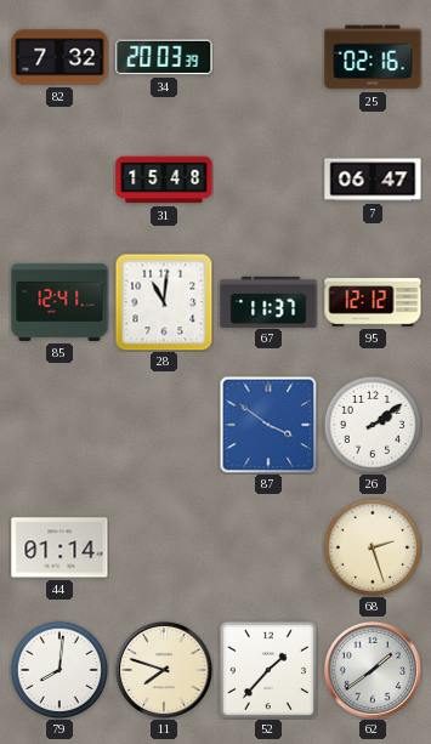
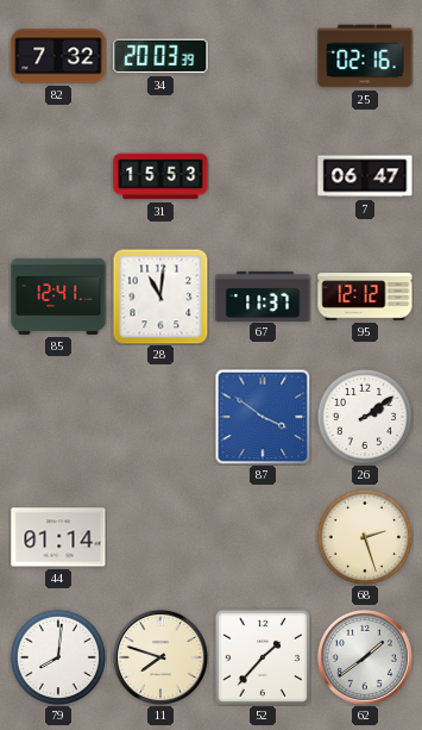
31: 15:48 -> 15:53
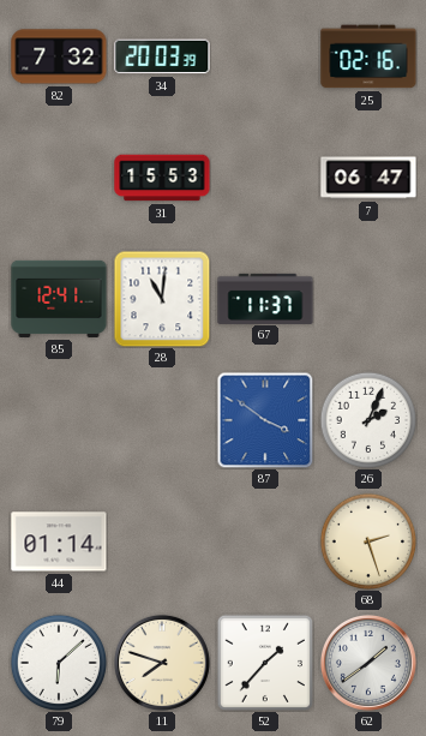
95: 12:12 -> none
26: 2:09 -> 2:04
79: 8:01 -> 6:08
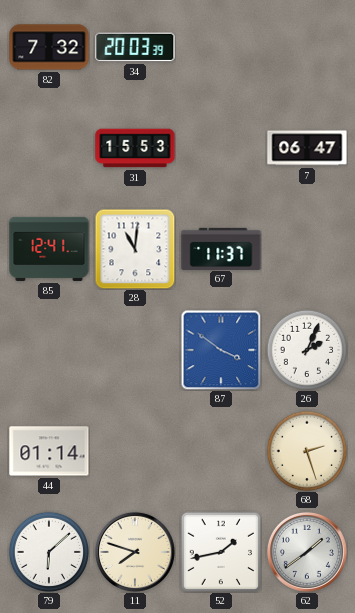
25: 02:16 -> none
52: 1:37 -> 1:43
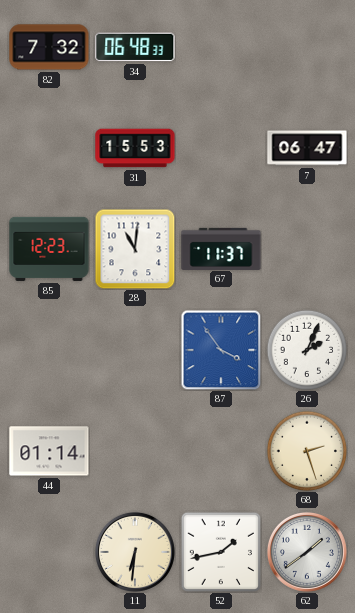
34: 20:03 -> 06:48
85: 12:41 -> 12:23
87: 3:51 -> 3:54
79: 6:08 -> none
11: 7:48 -> 6:31
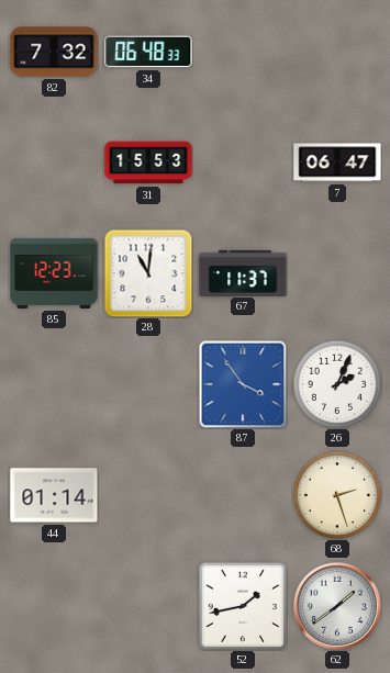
11: 6:31 -> none
